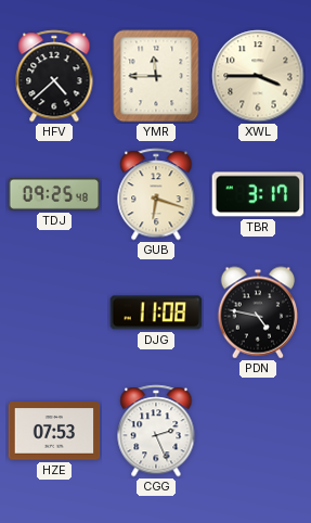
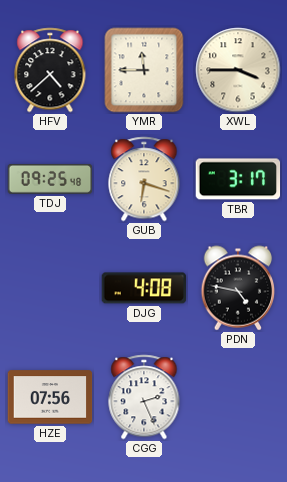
DJG: 11:08 -> 4:08
HZE: 07:53 -> 07:56
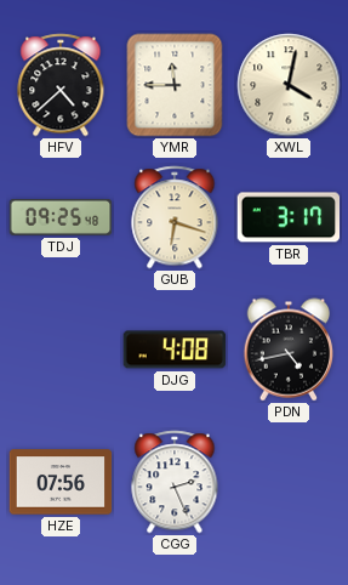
XWL: 3:45 -> 4:02
PDN: 4:47 -> 4:43
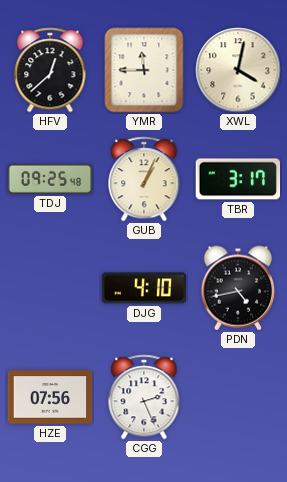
HFV: 4:38 -> 12:38
GUB: 6:18 -> 1:04
DJG: 4:08 -> 4:10
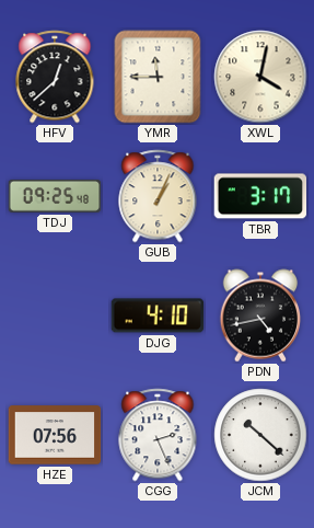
JCM: none -> 10:22
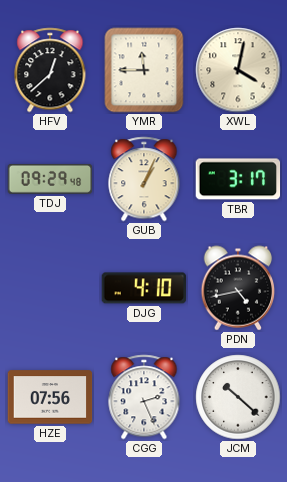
TDJ: 09:25 -> 09:29
